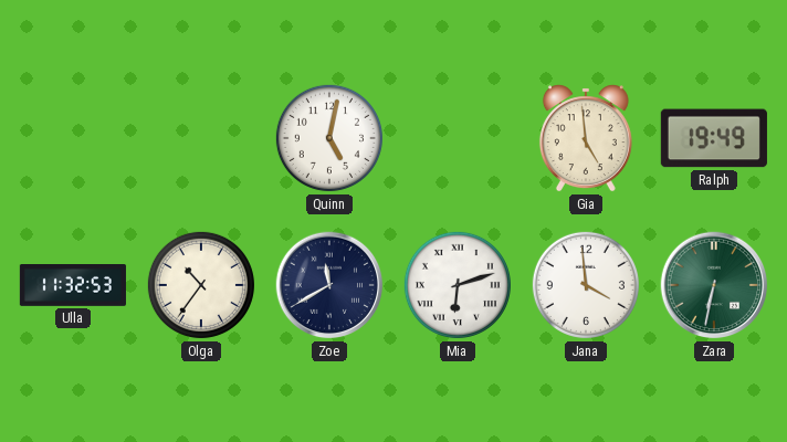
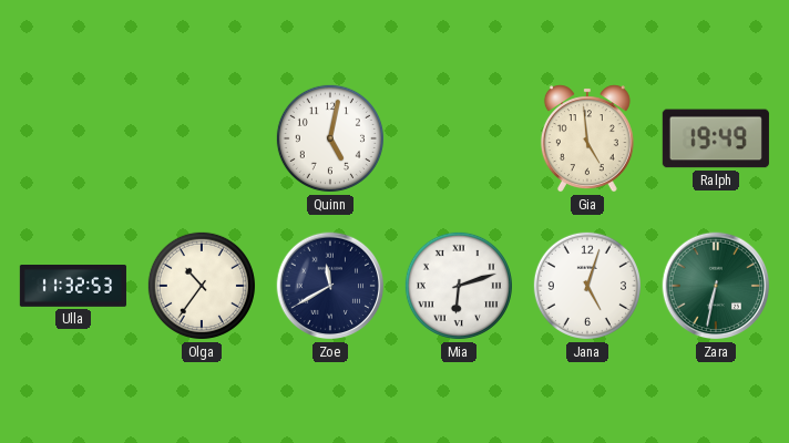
Jana: 3:59 -> 5:03
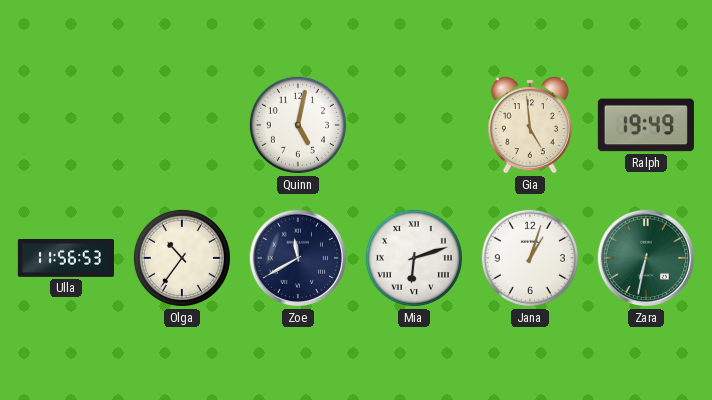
Ulla: 11:32 -> 11:56
Jana: 5:03 -> 1:03
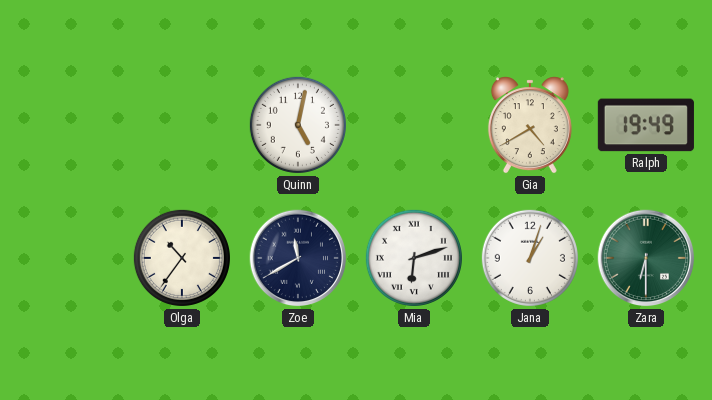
Gia: 4:59 -> 4:40
Ulla: 11:56 -> none
Zara: 6:32 -> 6:30
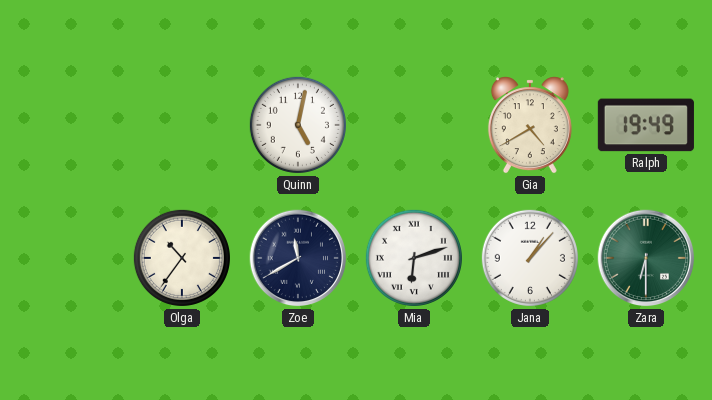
Jana: 1:03 -> 1:07
